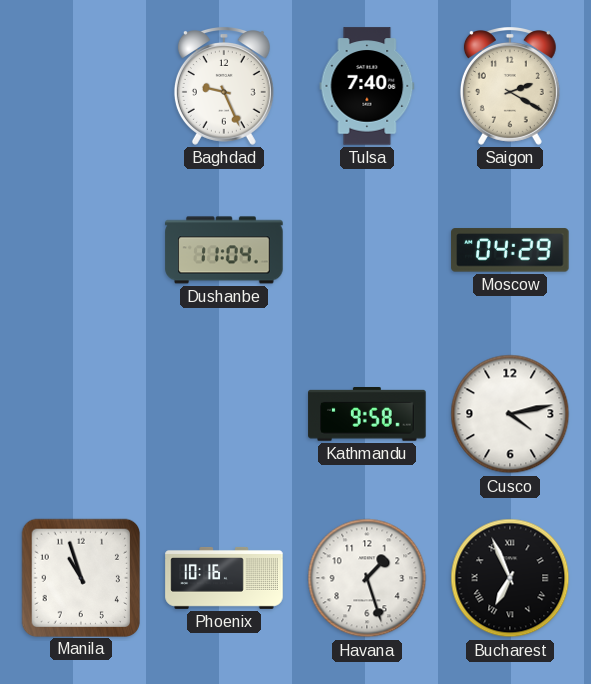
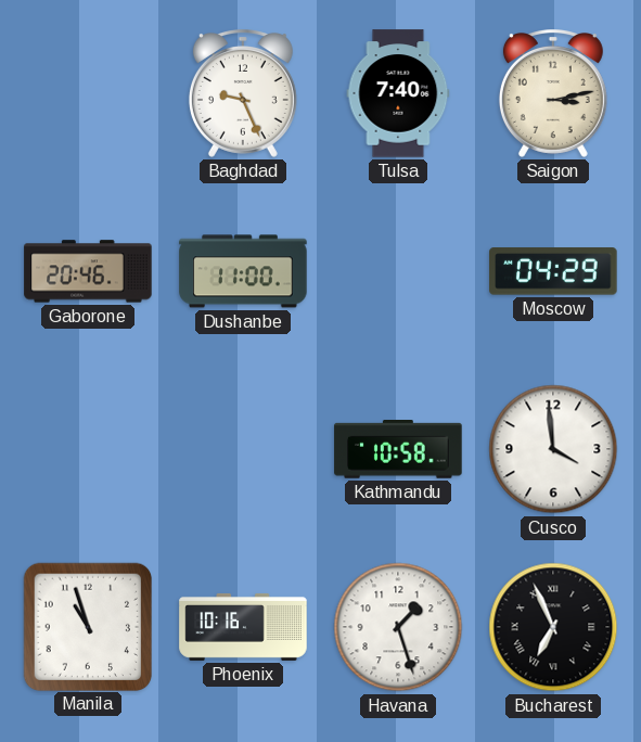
Saigon: 2:20 -> 3:13
Gaborone: none -> 20:46
Dushanbe: 11:04 -> 11:00
Kathmandu: 9:58 -> 10:58
Cusco: 4:13 -> 3:59
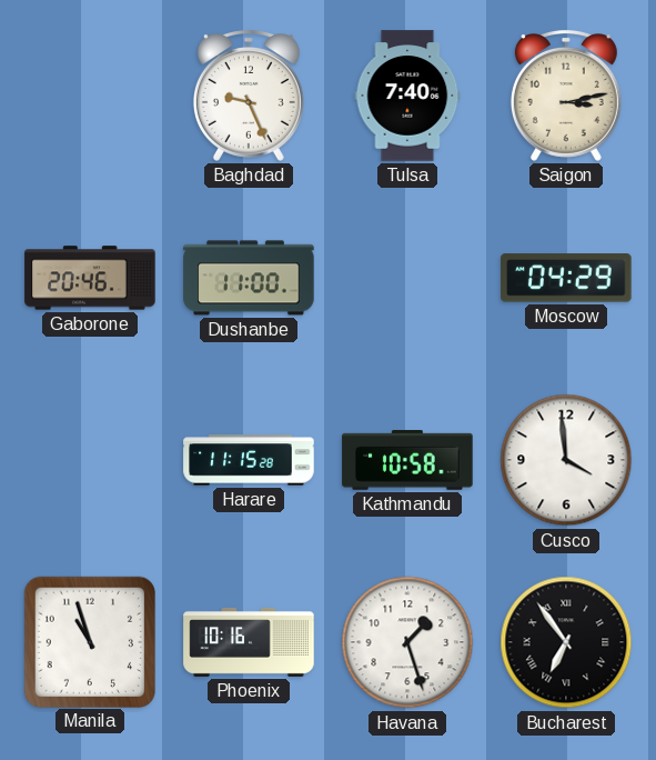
Harare: none -> 11:15
Bucharest: 6:56 -> 6:54
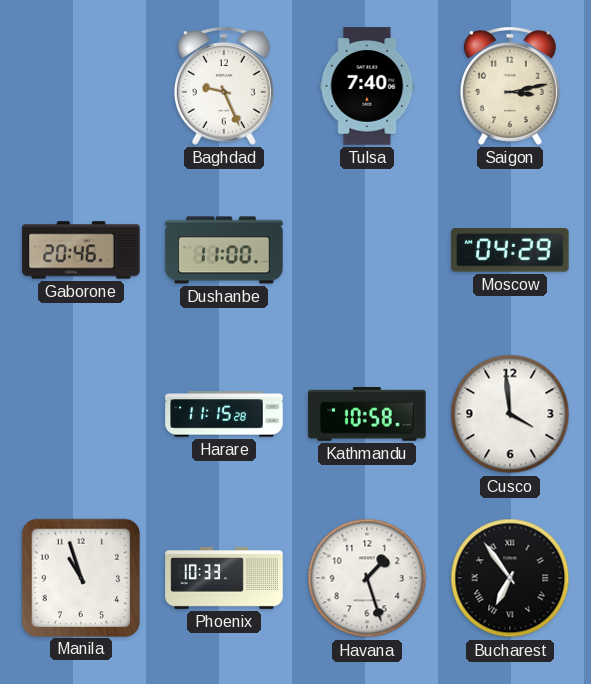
Phoenix: 10:16 -> 10:33
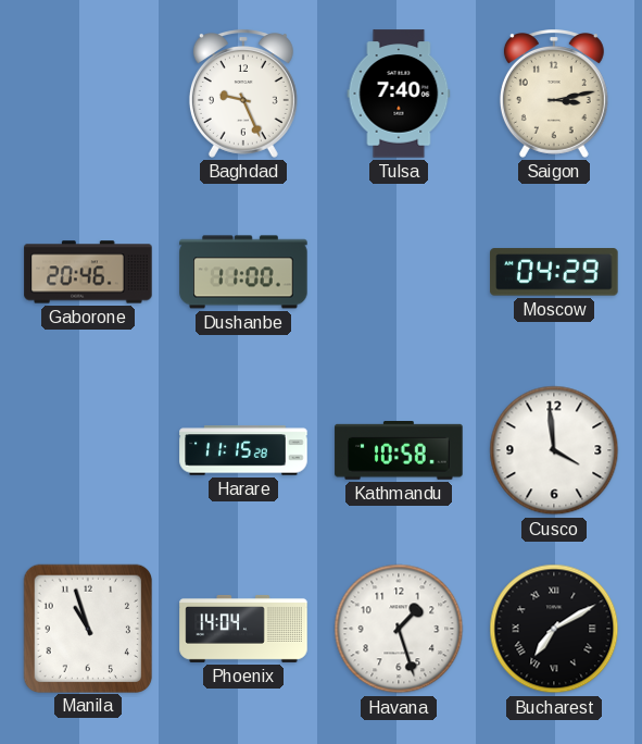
Phoenix: 10:33 -> 14:04
Bucharest: 6:54 -> 7:10
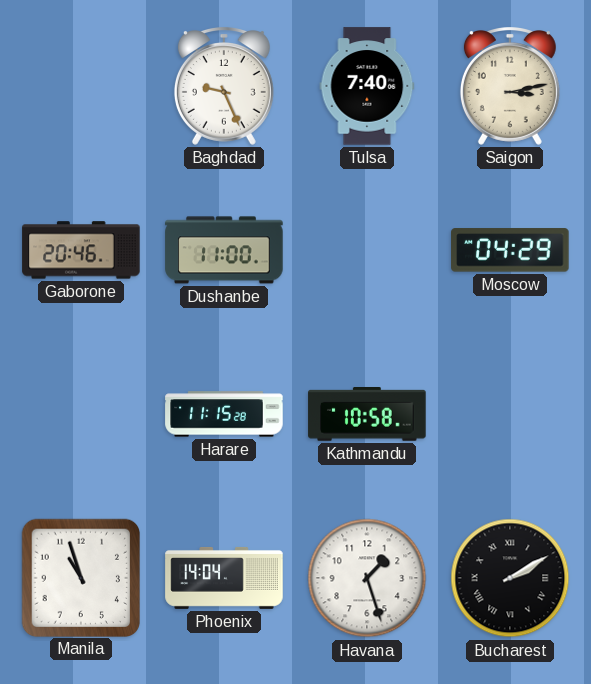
Cusco: 3:59 -> none
Bucharest: 7:10 -> 2:10
